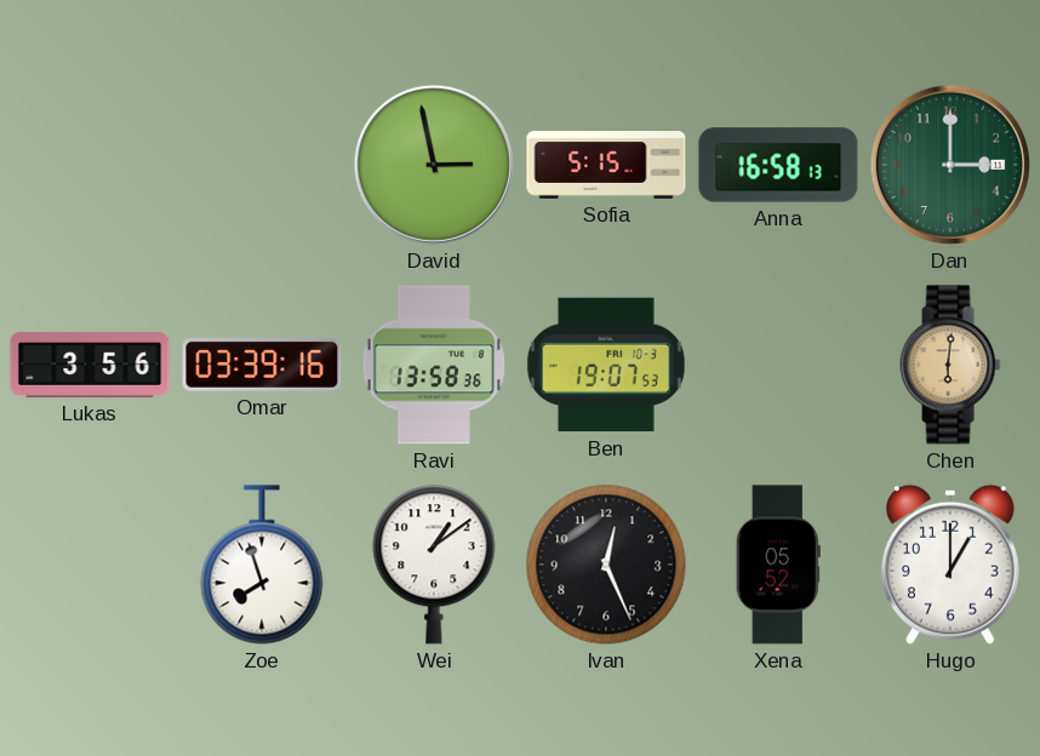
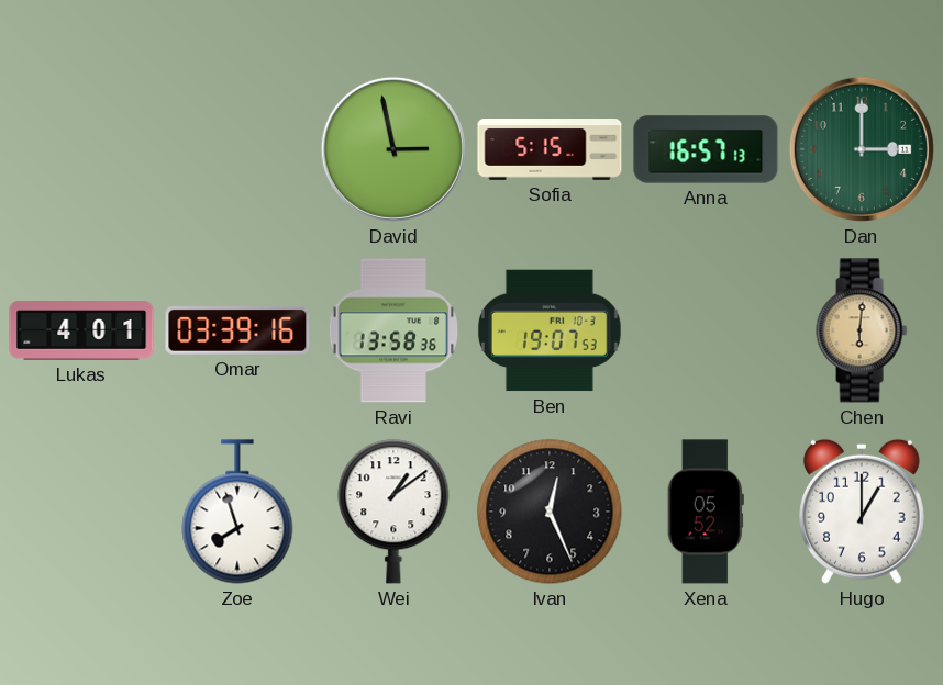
Anna: 16:58 -> 16:57
Lukas: 3:56 -> 4:01
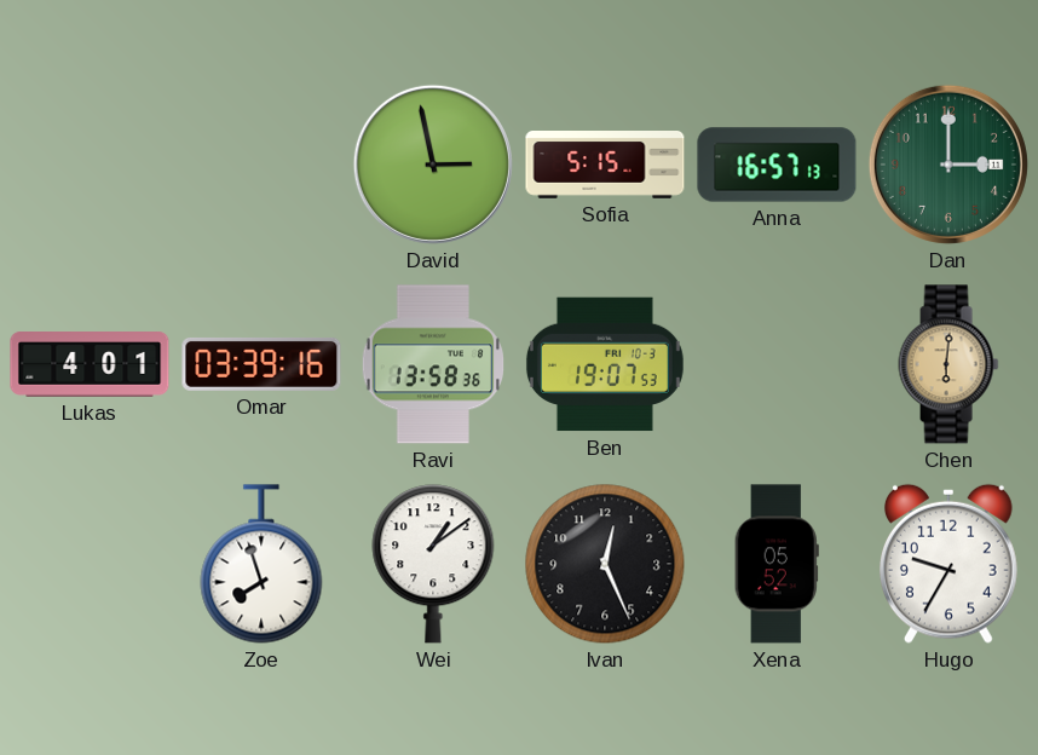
Hugo: 1:00 -> 9:35
